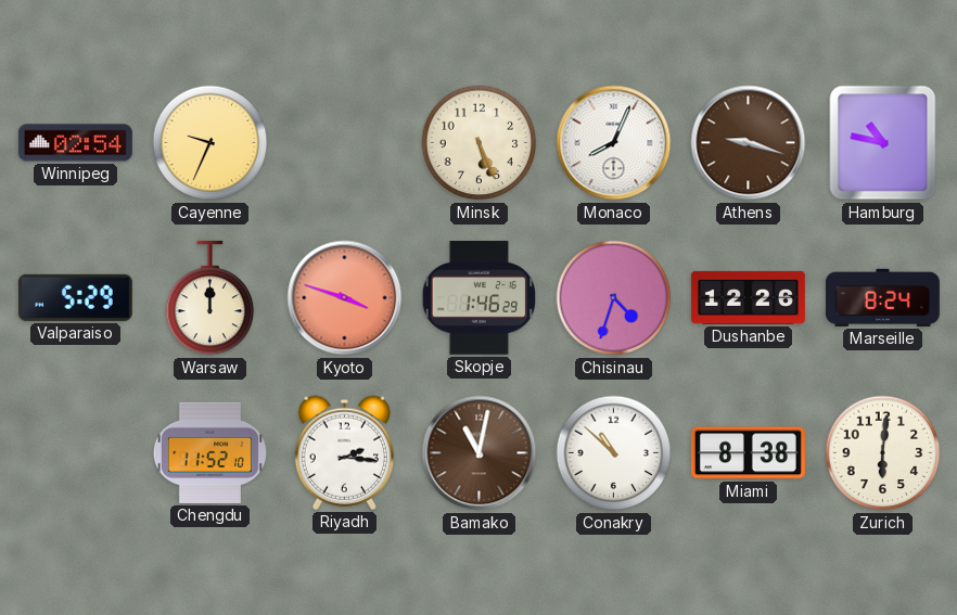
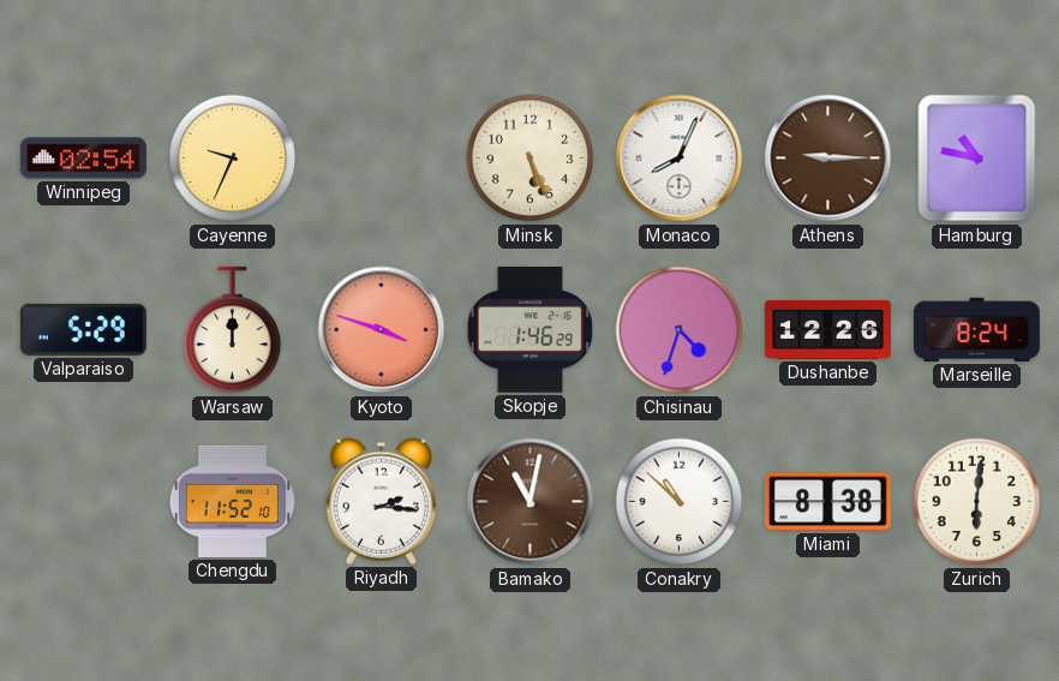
Athens: 9:18 -> 9:15
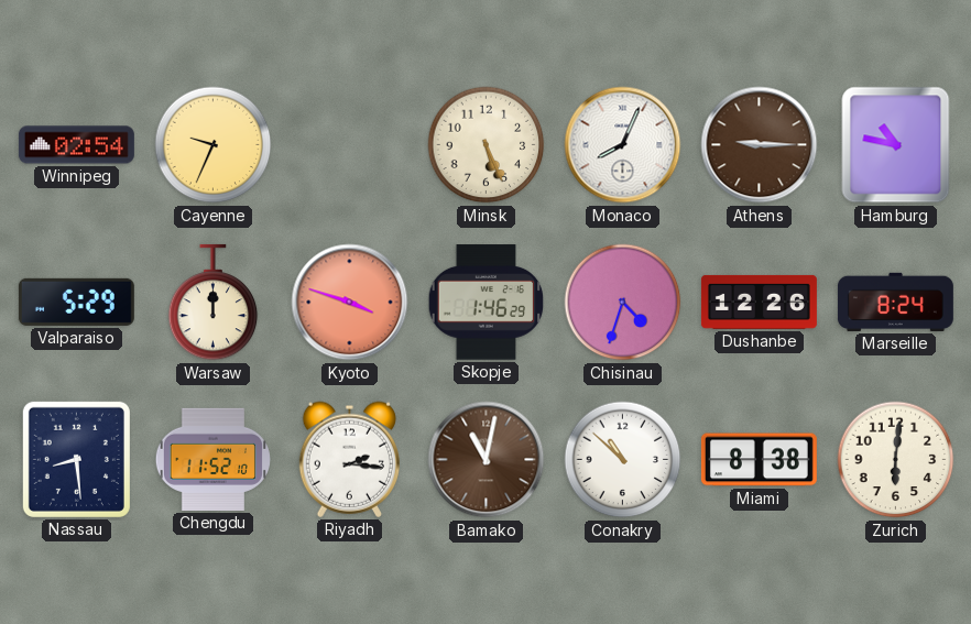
Nassau: none -> 8:29
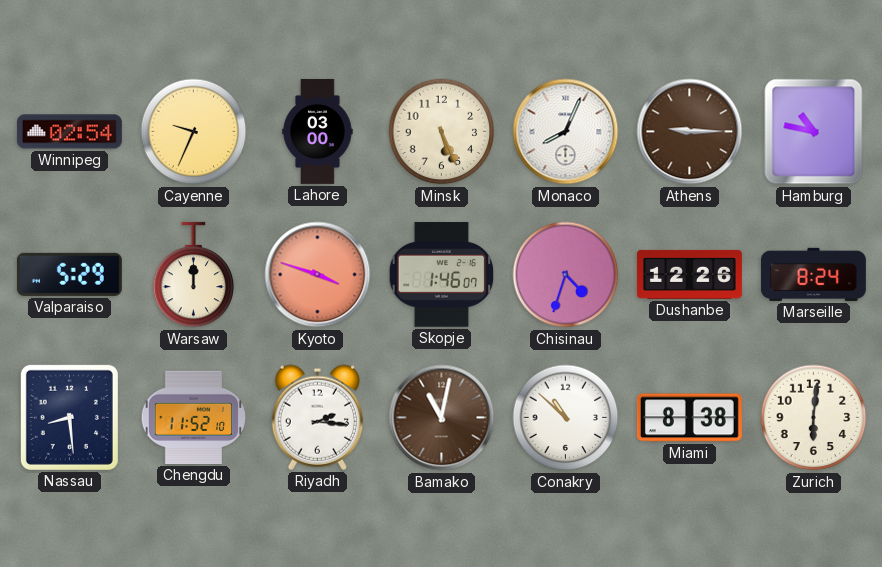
Lahore: none -> 03:00
Skopje: 1:46:29 -> 1:46:07
